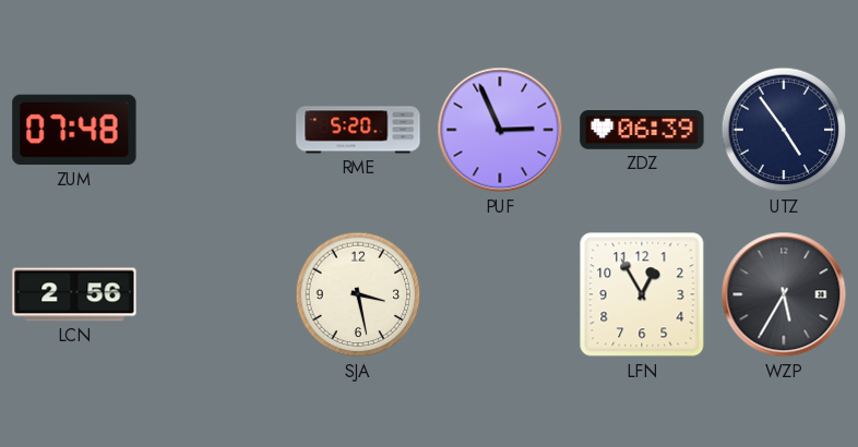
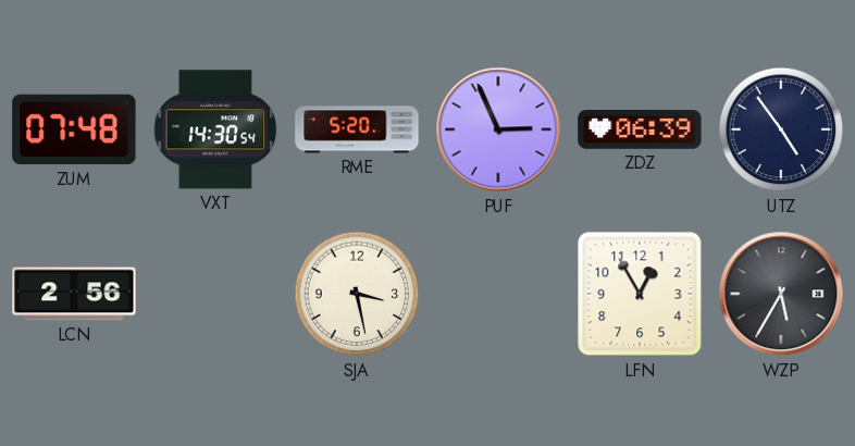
VXT: none -> 14:30
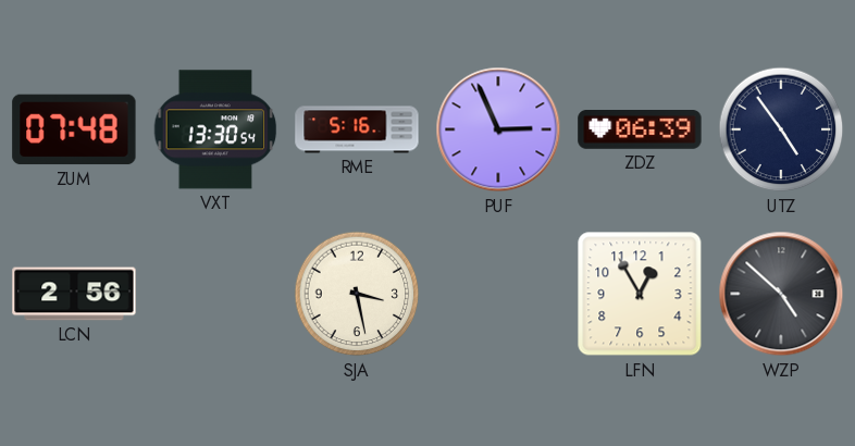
VXT: 14:30 -> 13:30
RME: 5:20 -> 5:16
WZP: 5:35 -> 4:52
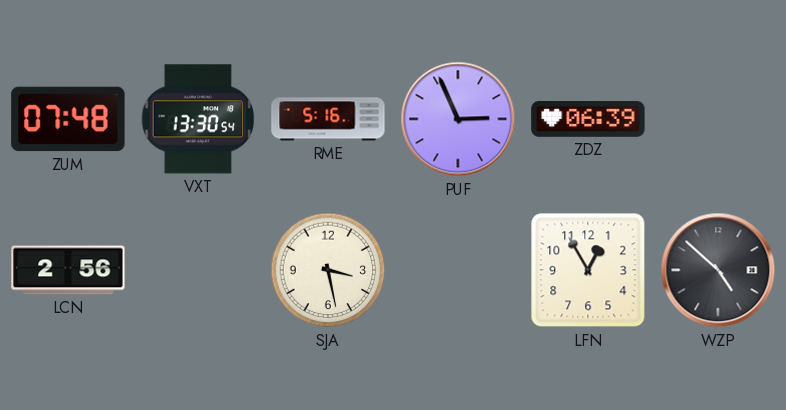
UTZ: 4:54 -> none
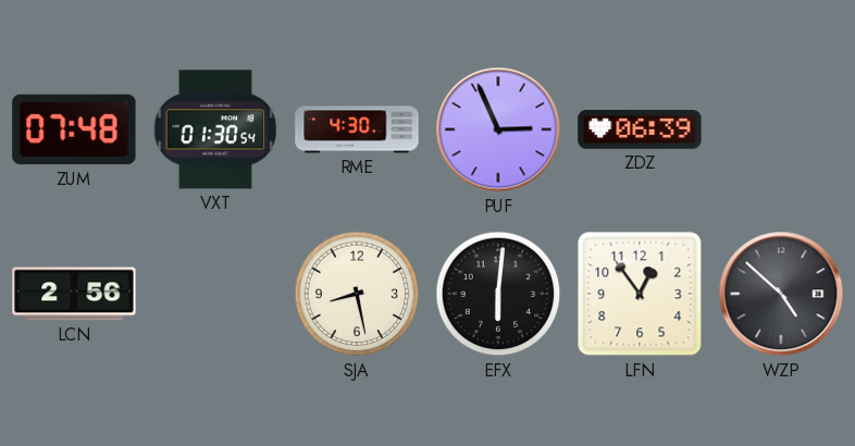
VXT: 13:30 -> 01:30
RME: 5:16 -> 4:30
SJA: 3:28 -> 8:28
EFX: none -> 6:01
LFN: 12:55 -> 12:54
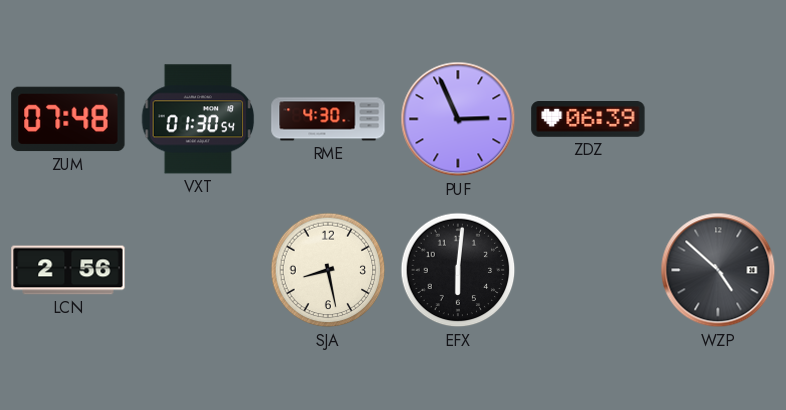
LFN: 12:54 -> none
